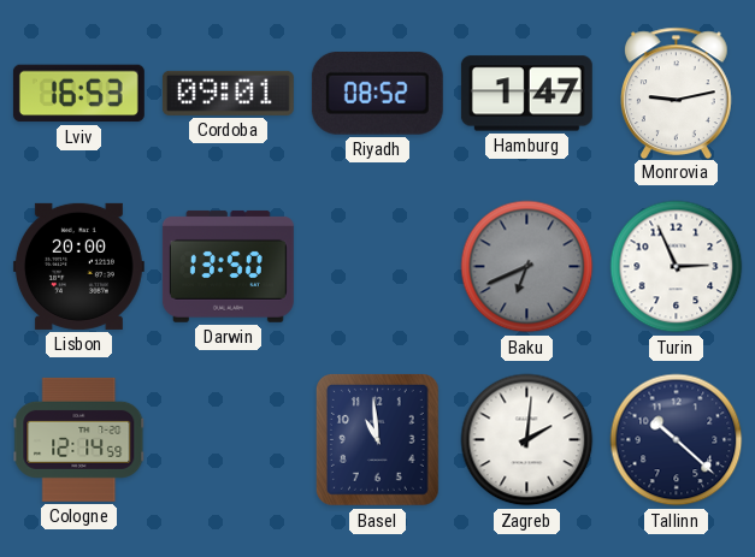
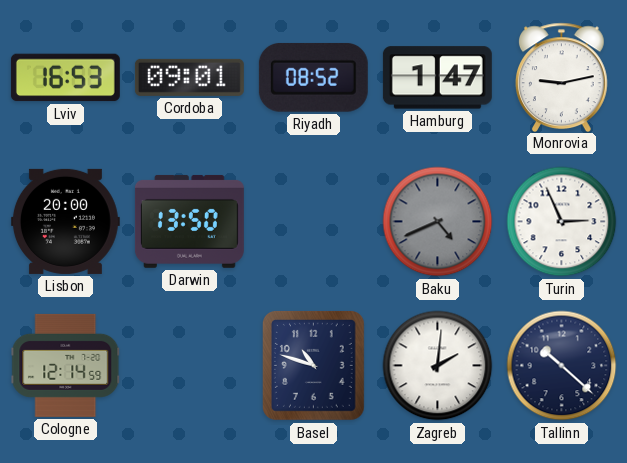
Baku: 6:41 -> 4:41
Basel: 10:59 -> 10:48
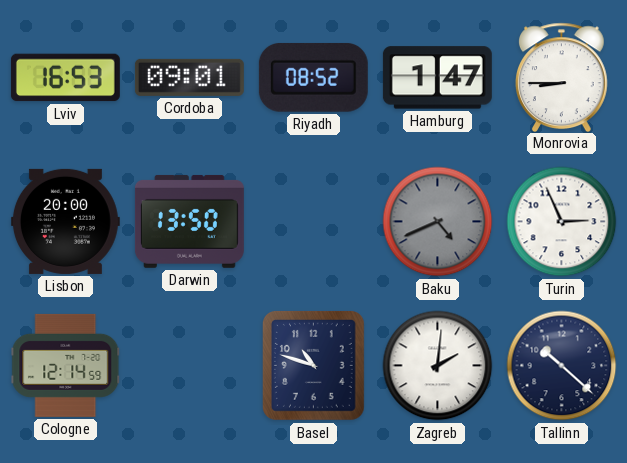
Monrovia: 9:13 -> 8:45
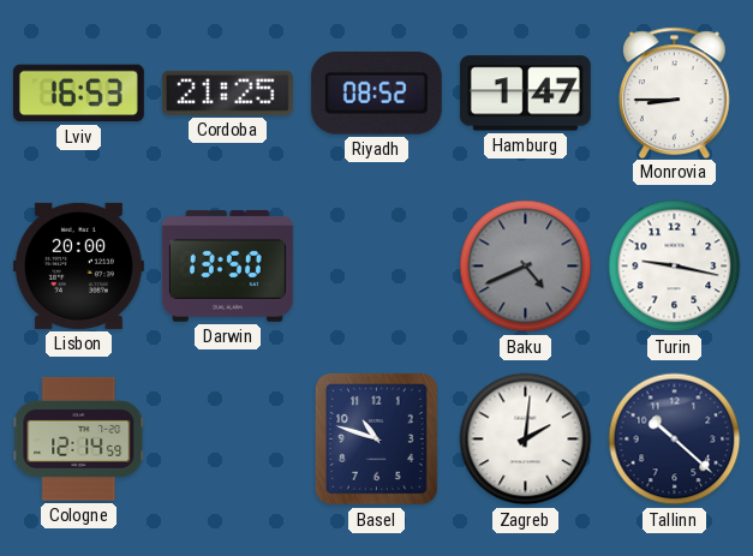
Cordoba: 09:01 -> 21:25
Turin: 2:56 -> 9:17
